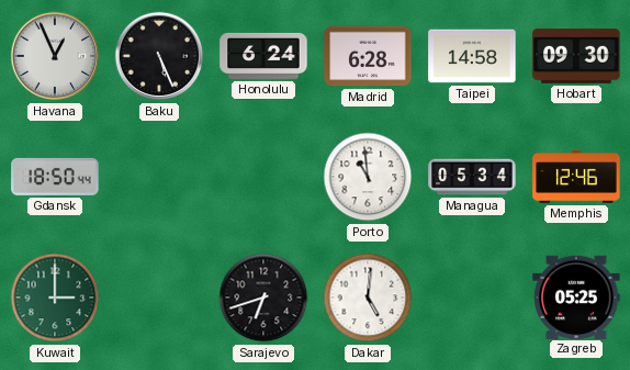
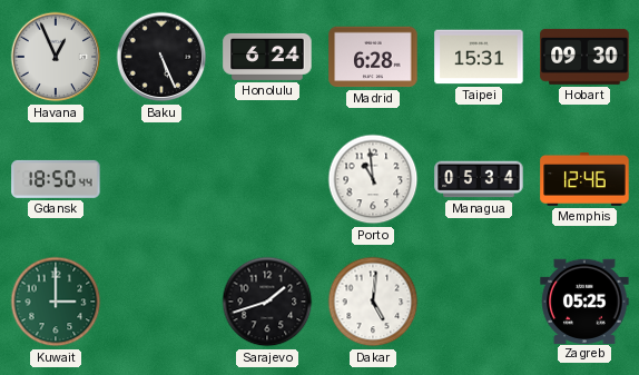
Taipei: 14:58 -> 15:31
Sarajevo: 6:42 -> 1:42
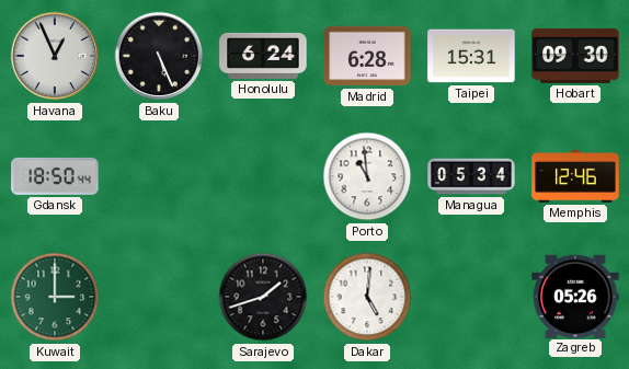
Zagreb: 05:25 -> 05:26
